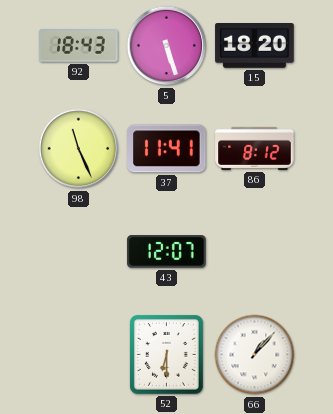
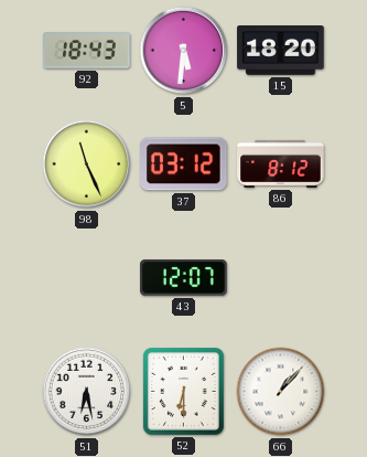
5: 5:27 -> 5:31
37: 11:41 -> 03:12
51: none -> 6:28
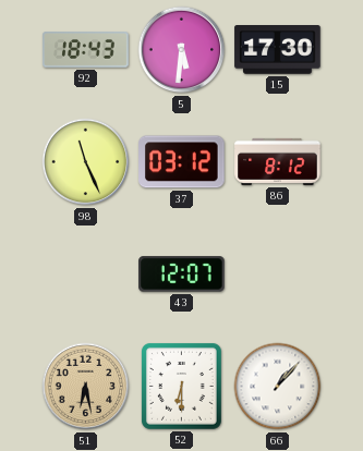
15: 18:20 -> 17:30
51 dial: white -> champagne
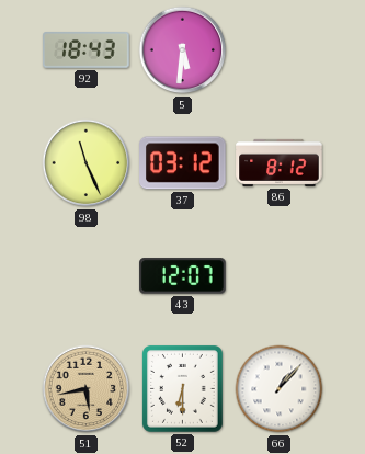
15: 17:30 -> none
51: 6:28 -> 5:43
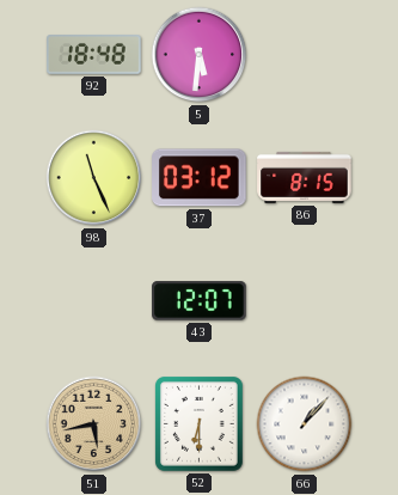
92: 18:43 -> 18:48
86: 8:12 -> 8:15
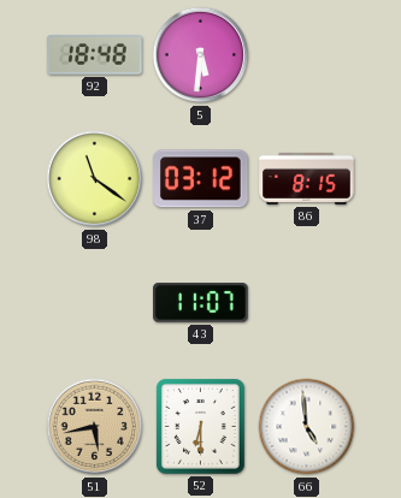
98: 11:26 -> 11:21
43: 12:07 -> 11:07
66: 1:07 -> 4:59
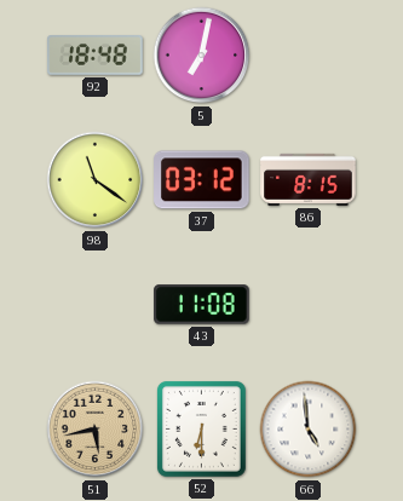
5: 5:31 -> 7:02
43: 11:07 -> 11:08
